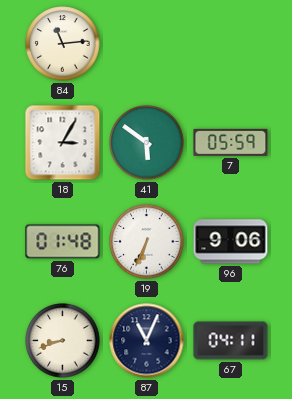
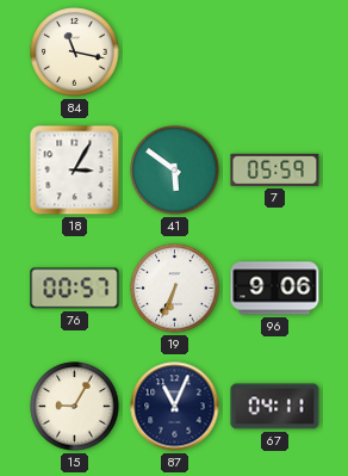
84: 11:14 -> 11:17
76: 01:48 -> 00:57
15: 8:42 -> 9:05
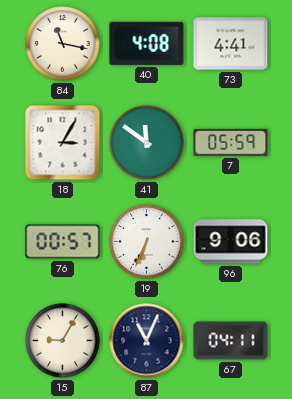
40: none -> 4:08
73: none -> 4:41
41: 5:51 -> 11:51
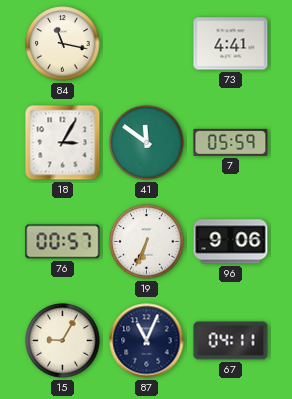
40: 4:08 -> none
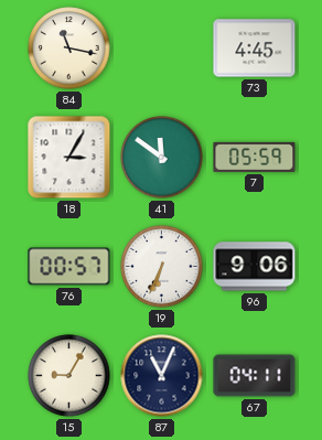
73: 4:41 -> 4:45
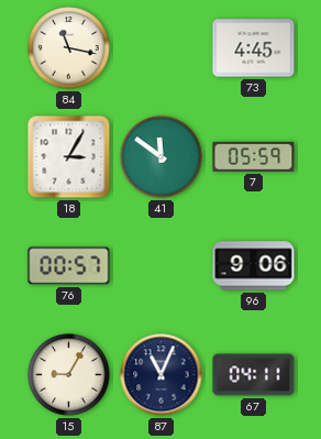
19: 6:34 -> none
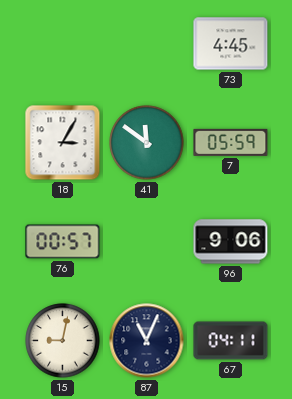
84: 11:17 -> none
15: 9:05 -> 9:02
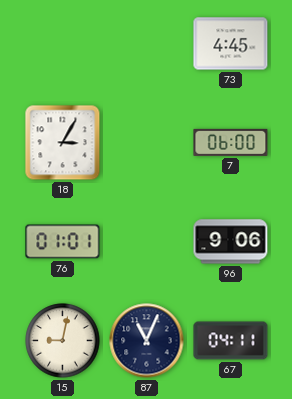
41: 11:51 -> none
7: 05:59 -> 06:00
76: 00:57 -> 01:01
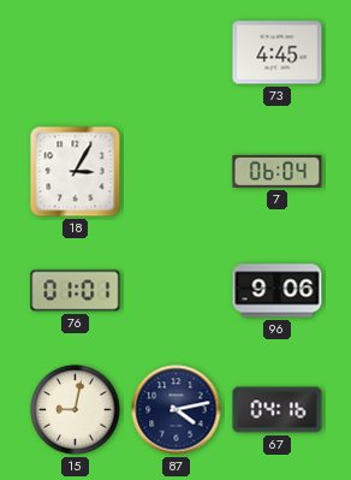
7: 06:00 -> 06:04
87: 11:04 -> 4:13
67: 04:11 -> 04:16
